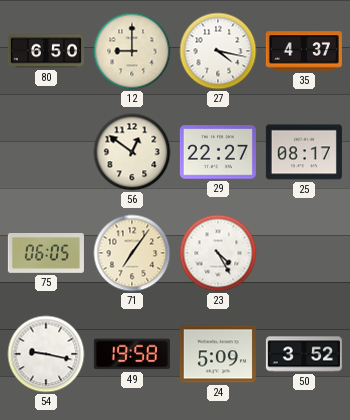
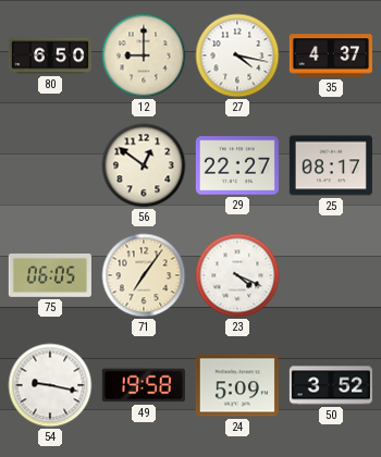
23: 4:25 -> 4:19
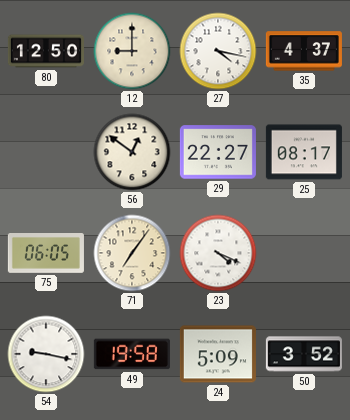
80: 6:50 -> 12:50
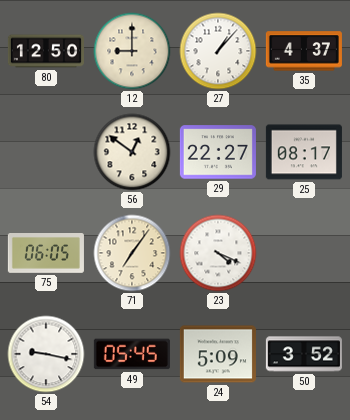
27: 4:17 -> 1:07
49: 19:58 -> 05:45
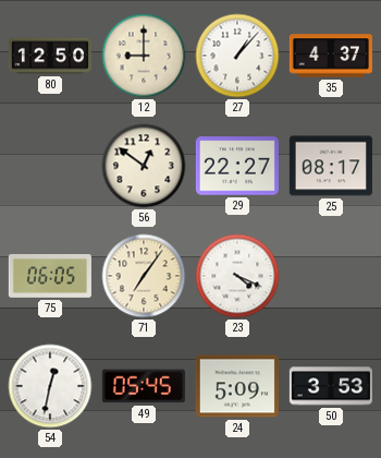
54: 9:17 -> 12:32
50: 3:52 -> 3:53
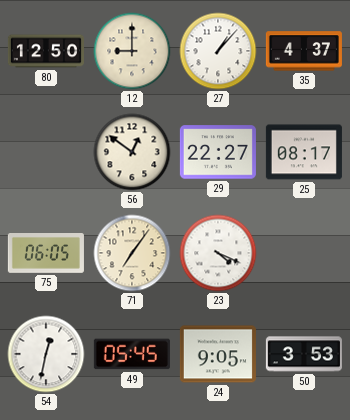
24: 5:09 -> 9:05
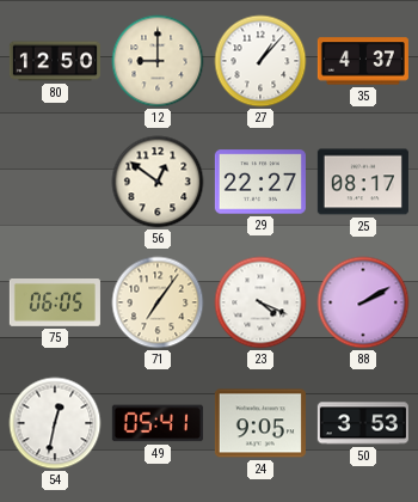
88: none -> 2:10
49: 05:45 -> 05:41
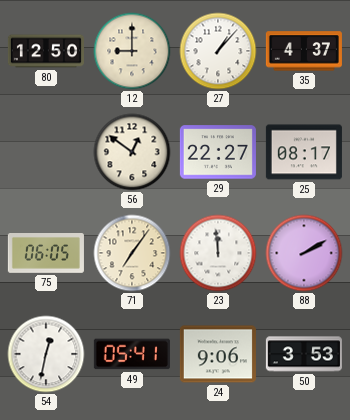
23: 4:19 -> 11:59
24: 9:05 -> 9:06
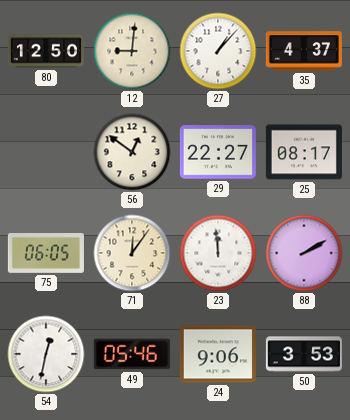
12: 9:00 -> 9:01
71: 7:06 -> 12:06
49: 05:41 -> 05:46
